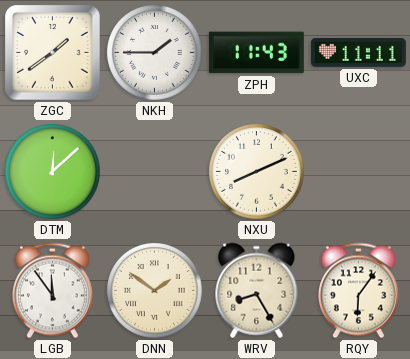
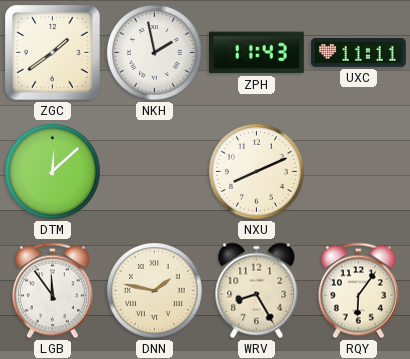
NKH: 1:45 -> 1:58
DNN: 1:51 -> 1:47
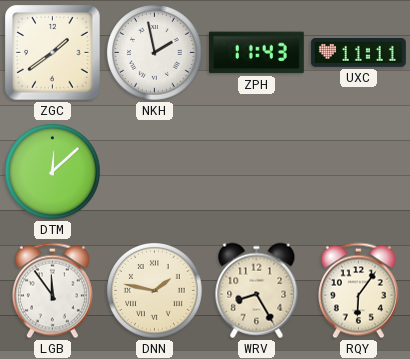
NXU: 8:11 -> none
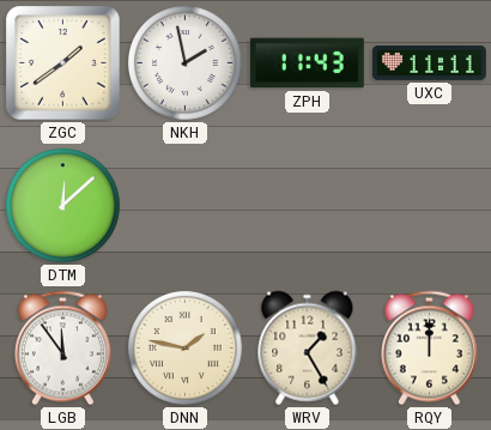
WRV: 8:25 -> 1:25
RQY: 6:06 -> 12:00
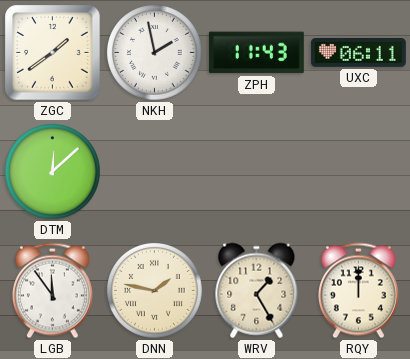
UXC: 11:11 -> 06:11
